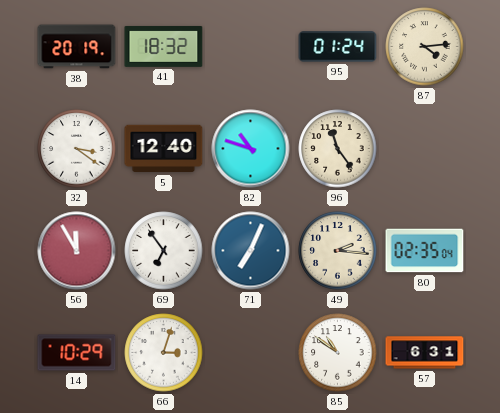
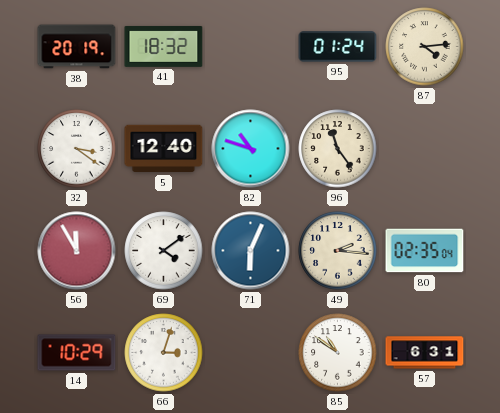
69: 6:54 -> 4:09
71: 7:04 -> 6:04
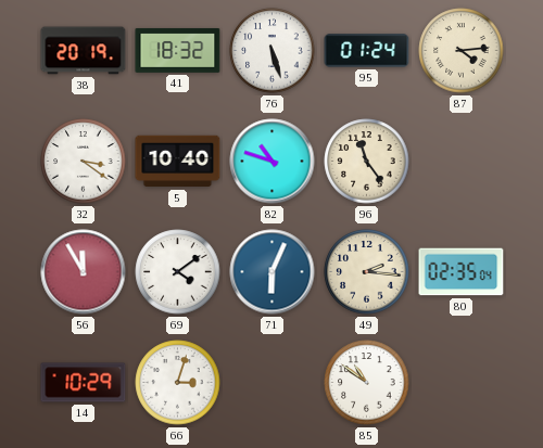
76: none -> 5:27
5: 12:40 -> 10:40
57: 6:31 -> none
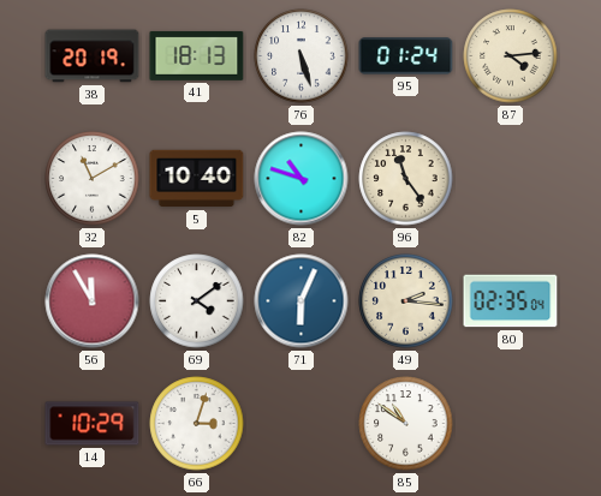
41: 18:32 -> 18:13
32: 3:21 -> 11:10
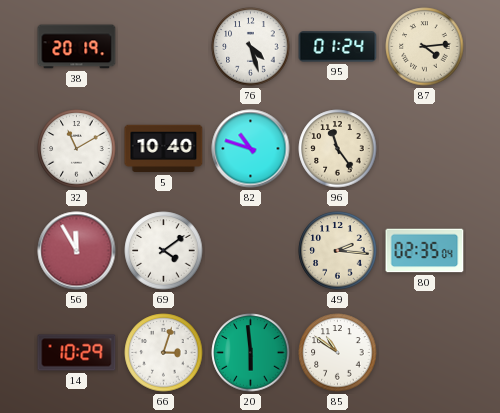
41: 18:13 -> none
76: 5:27 -> 4:27
71: 6:04 -> none
20: none -> 5:59
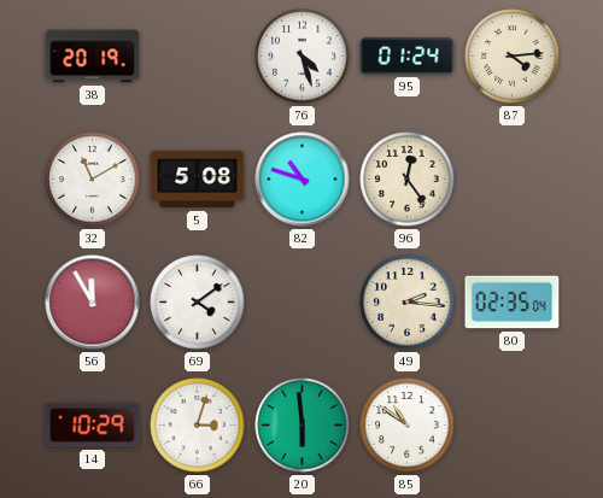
5: 10:40 -> 5:08
96: 11:24 -> 12:24
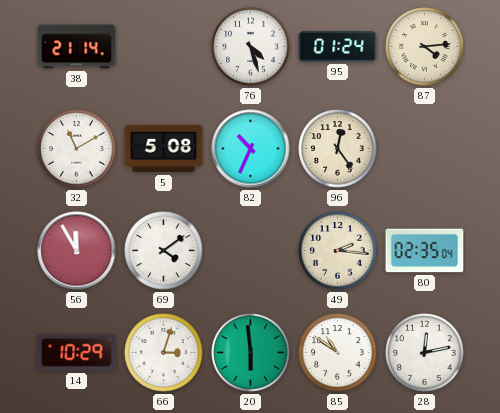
38: 20:19 -> 21:14
82: 10:48 -> 10:34
28: none -> 12:13
